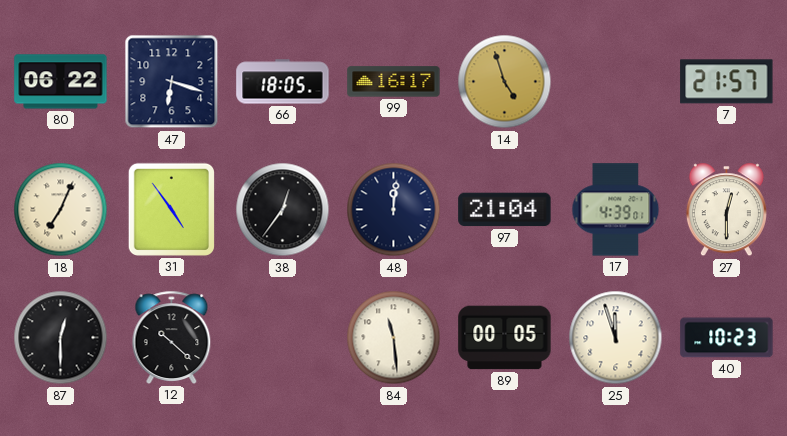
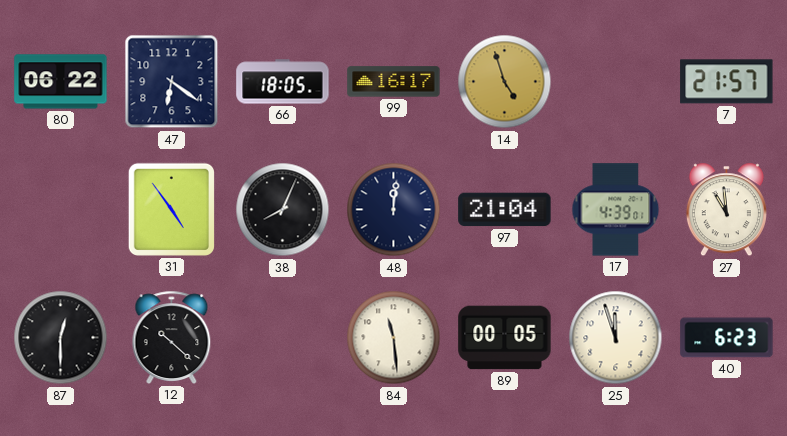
47: 6:18 -> 6:21
18: 7:04 -> none
38: 12:36 -> 8:04
27: 12:30 -> 10:59
40: 10:23 -> 6:23
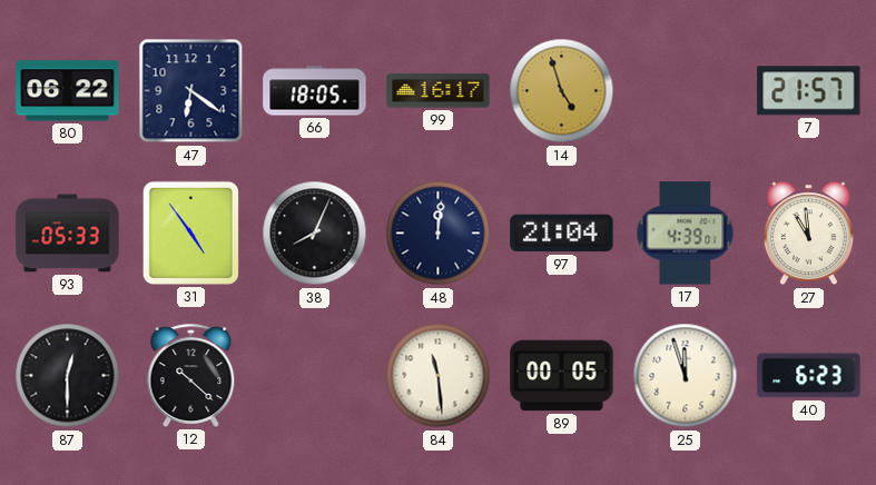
93: none -> 05:33
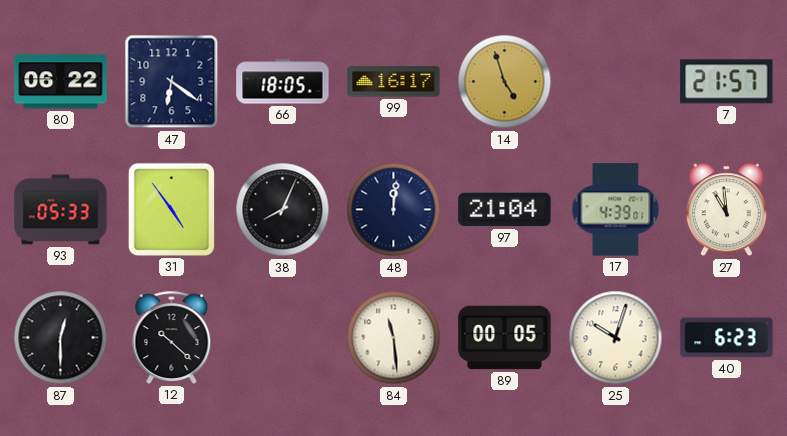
25: 11:57 -> 10:03
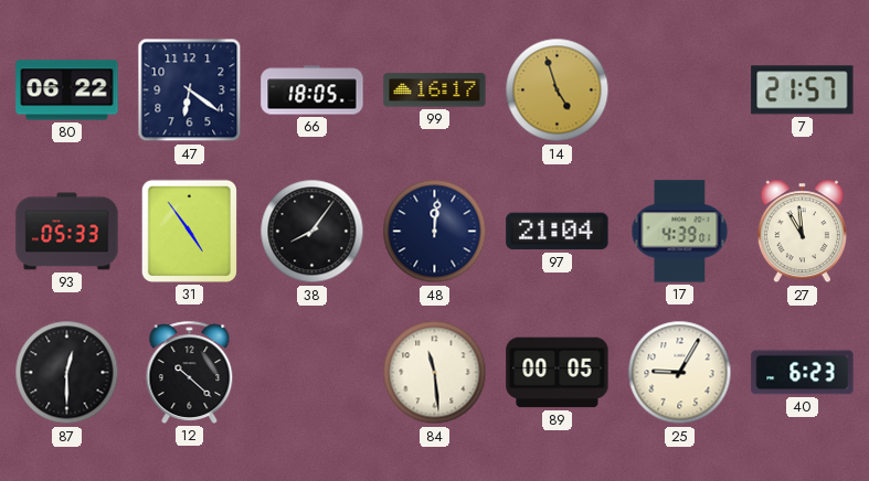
38: 8:04 -> 8:06
25: 10:03 -> 9:05
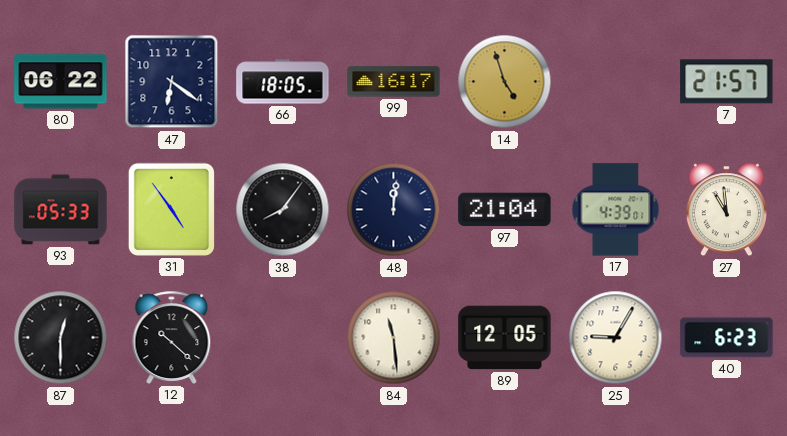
89: 00:05 -> 12:05
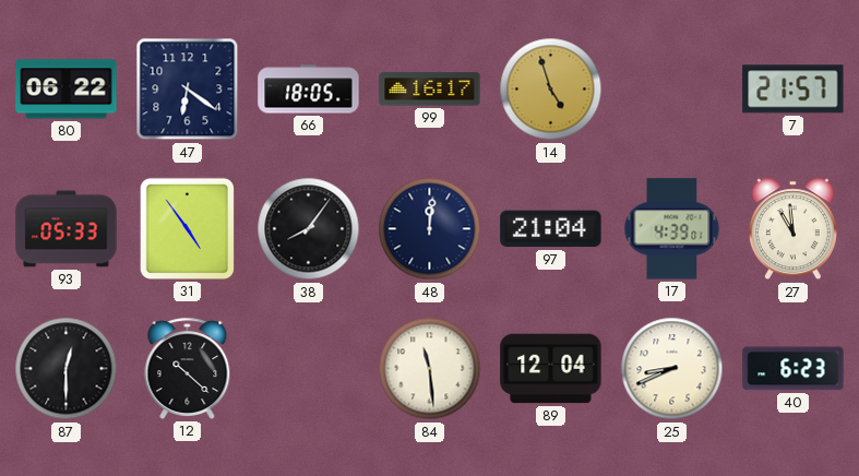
89: 12:05 -> 12:04
25: 9:05 -> 8:41
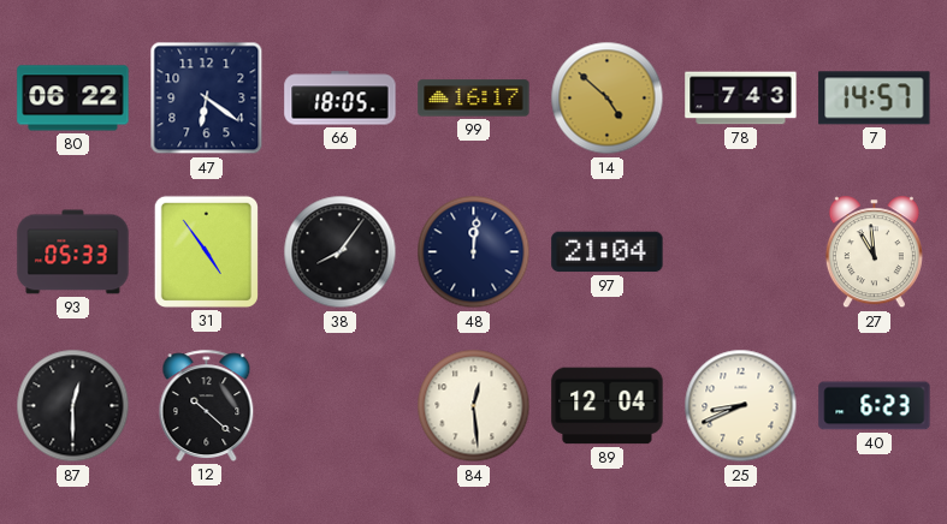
14: 4:57 -> 4:52
78: none -> 7:43
7: 21:57 -> 14:57
17: 4:39 -> none
84: 11:29 -> 12:29
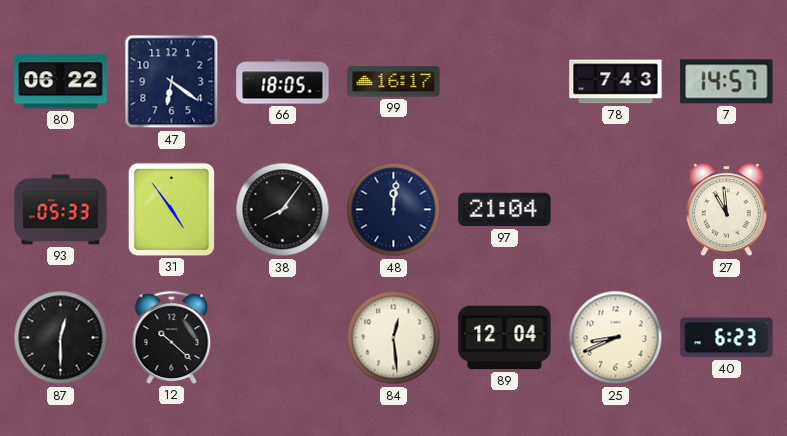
14: 4:52 -> none
